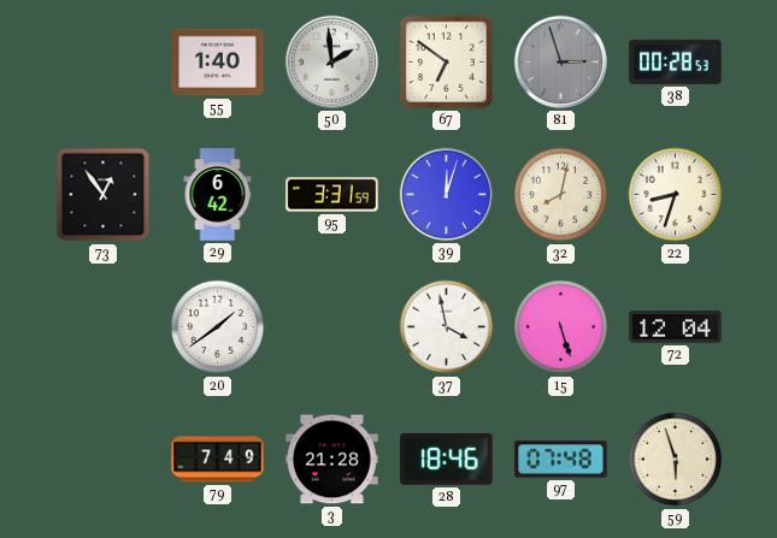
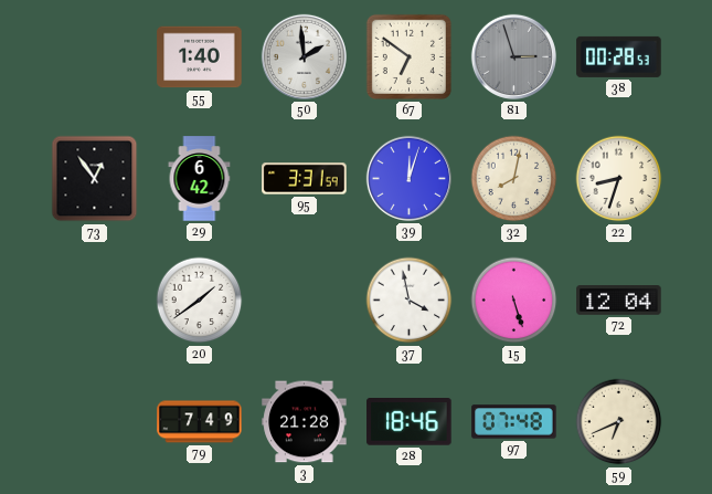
59: 5:57 -> 6:41
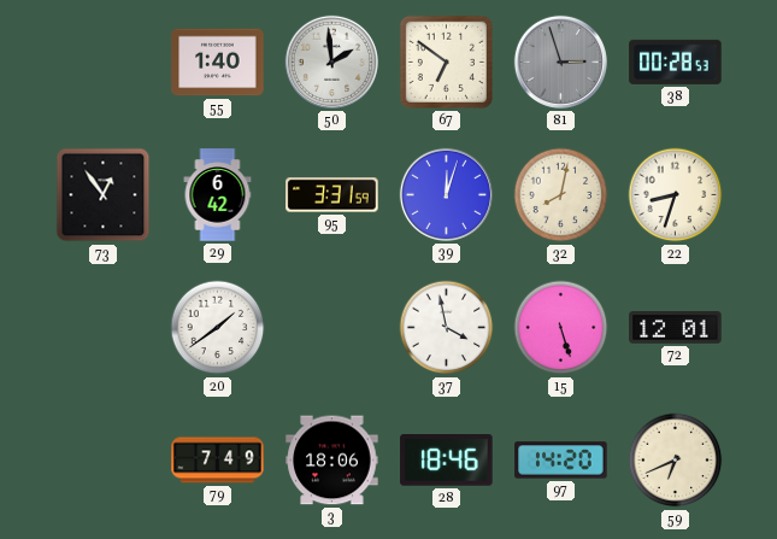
72: 12:04 -> 12:01
3: 21:28 -> 18:06
97: 07:48 -> 14:20
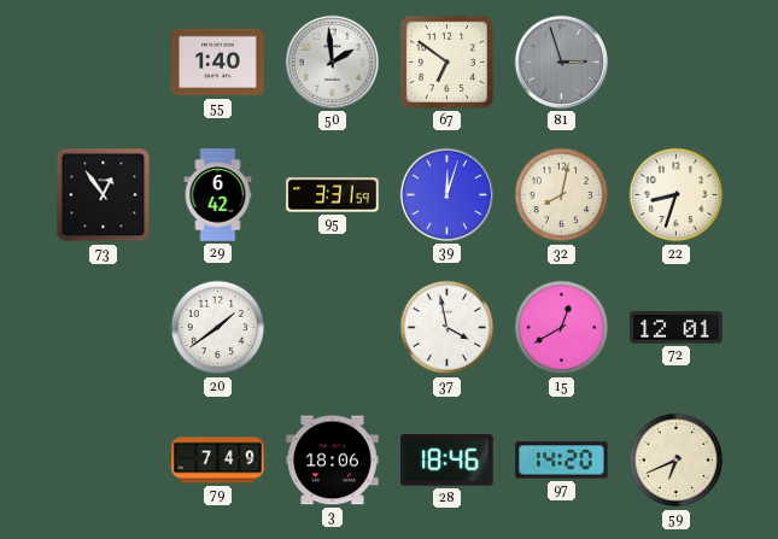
38: 00:28 -> none
15: 5:27 -> 12:40
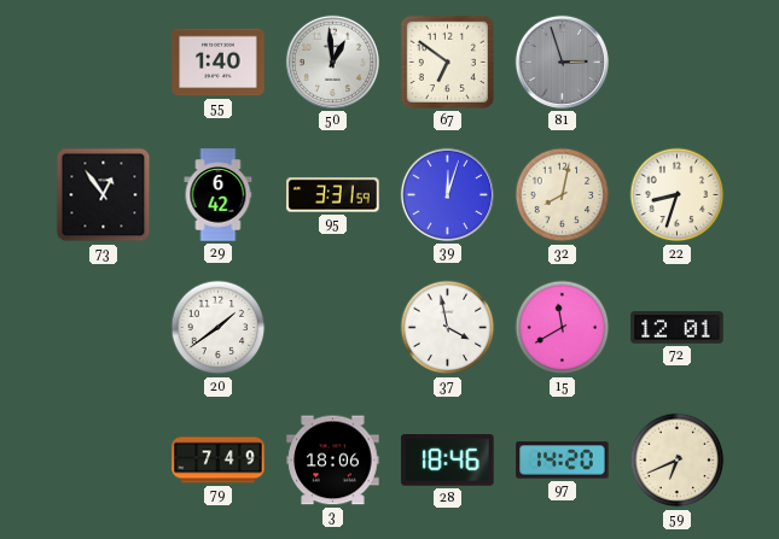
50: 1:59 -> 12:59
15: 12:40 -> 11:40
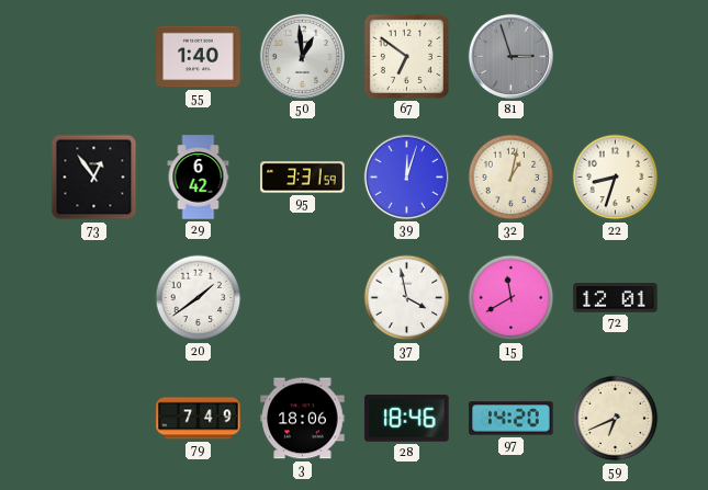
32: 8:02 -> 1:02
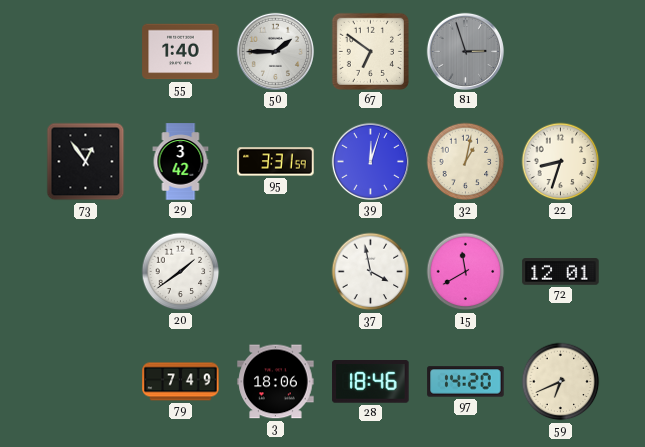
50: 12:59 -> 1:45
29: 6:42 -> 3:42
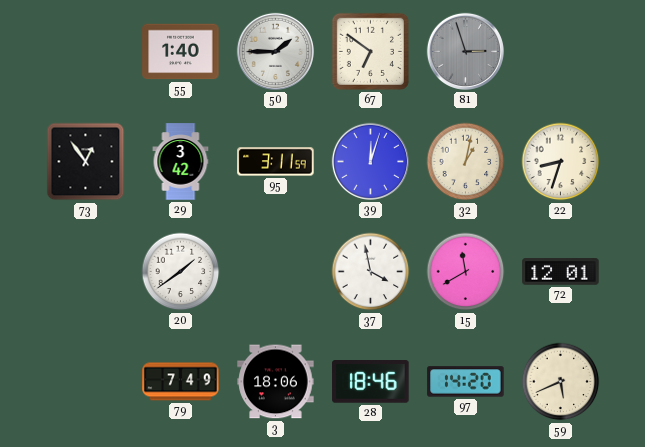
95: 3:31 -> 3:11
59: 6:41 -> 5:41
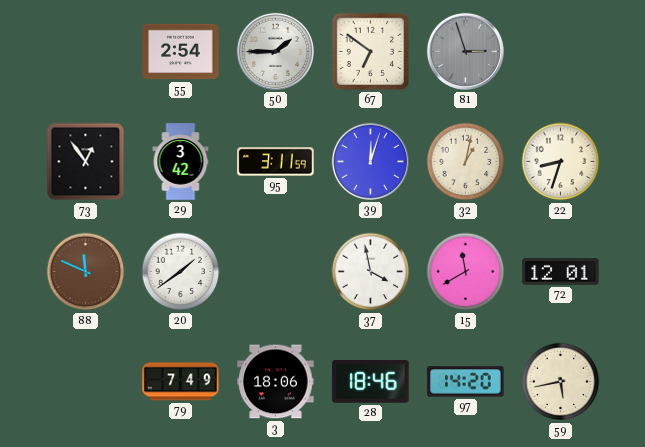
55: 1:40 -> 2:54
88: none -> 11:49
59: 5:41 -> 5:43
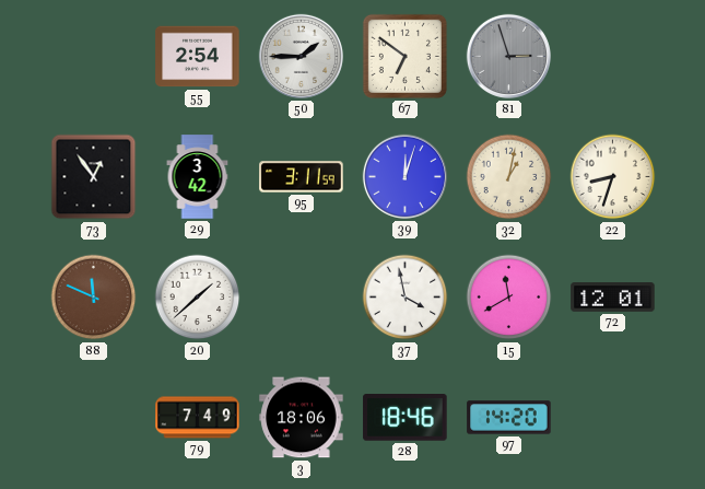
20: 1:39 -> 1:38
59: 5:43 -> none
